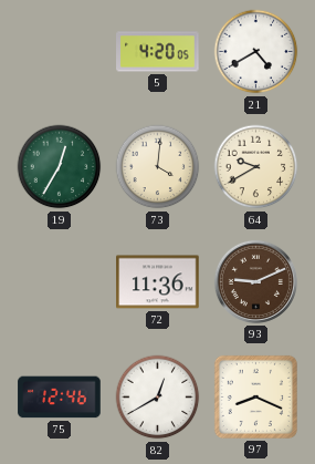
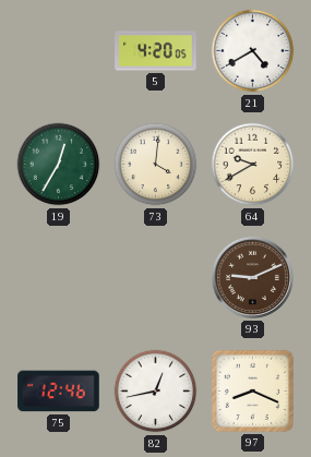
72: 11:36 -> none
82: 12:40 -> 12:43
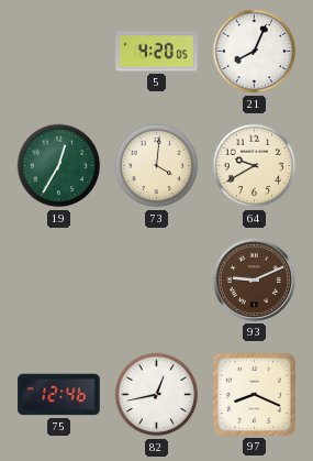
21: 4:40 -> 8:04
